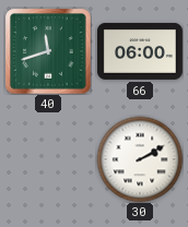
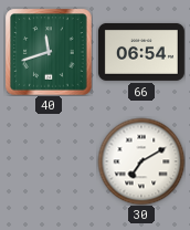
66: 06:00 -> 06:54
30: 2:10 -> 7:10
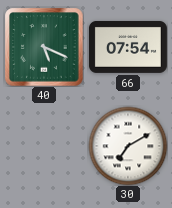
40: 11:42 -> 5:19
66: 06:54 -> 07:54
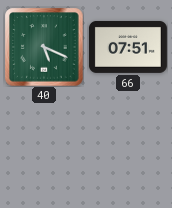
66: 07:54 -> 07:51
30: 7:10 -> none
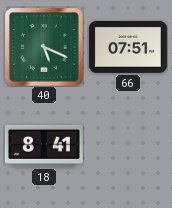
18: none -> 8:41
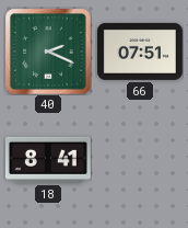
40: 5:19 -> 2:19
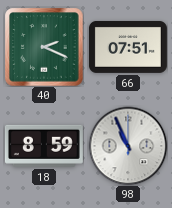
18: 8:41 -> 8:59
98: none -> 10:56
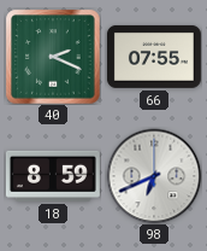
66: 07:51 -> 07:55
98: 10:56 -> 6:41
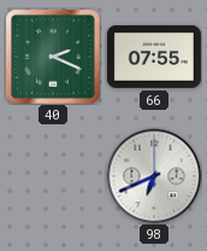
18: 8:59 -> none
